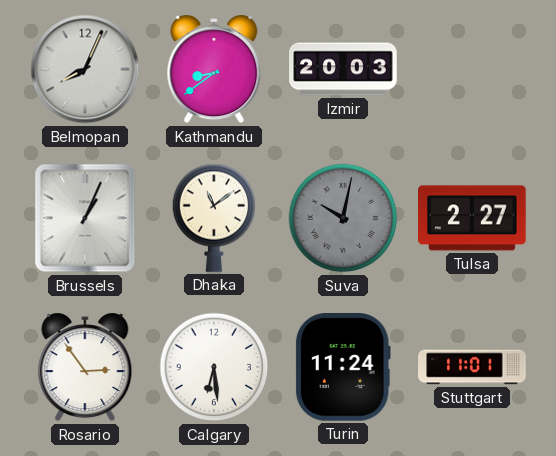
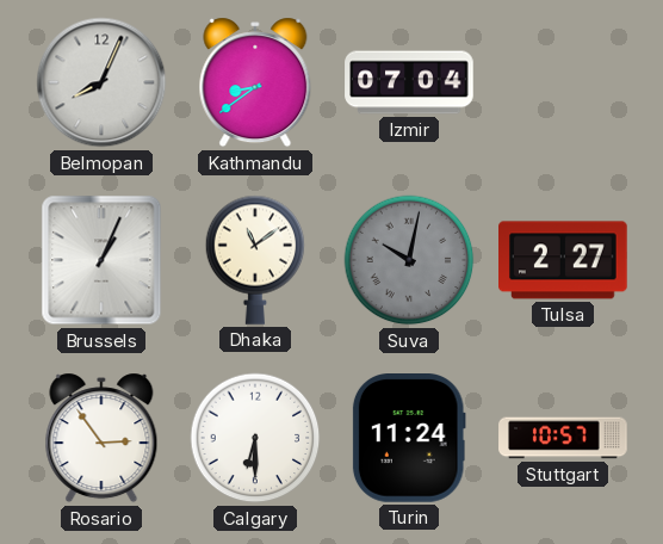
Izmir: 20:03 -> 07:04
Calgary: 6:29 -> 6:30
Stuttgart: 11:01 -> 10:57
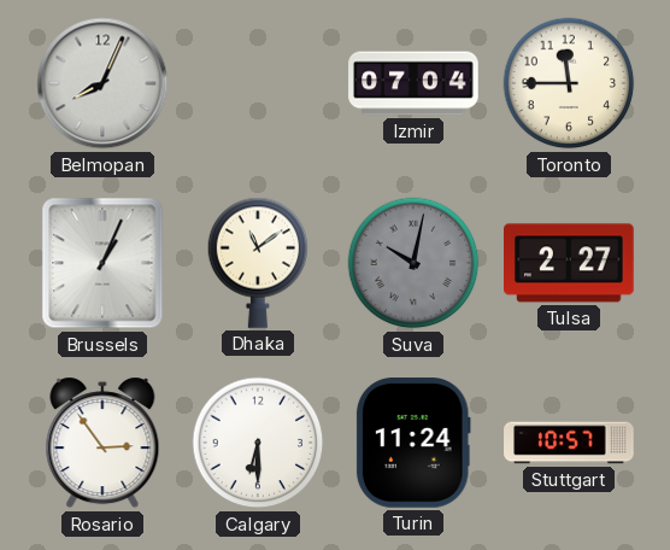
Kathmandu: 8:39 -> none
Toronto: none -> 11:45
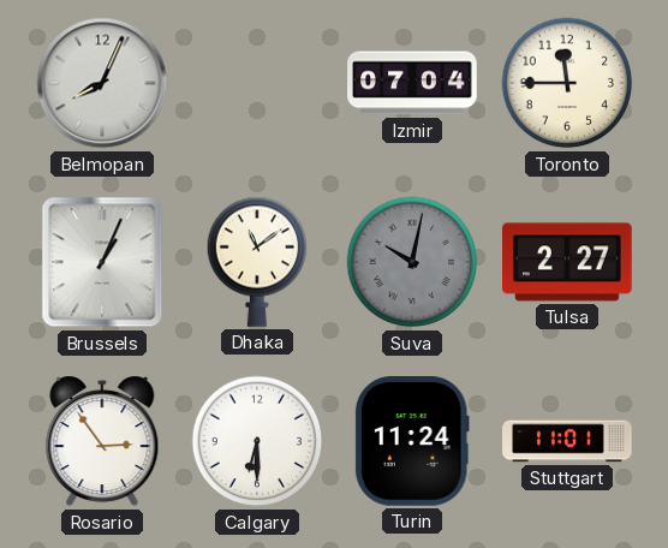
Stuttgart: 10:57 -> 11:01
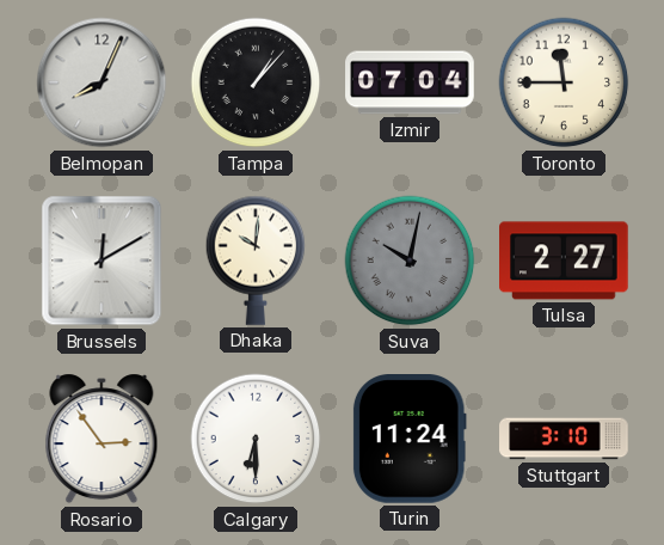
Tampa: none -> 1:07
Brussels: 1:04 -> 12:10
Dhaka: 11:09 -> 10:01
Stuttgart: 11:01 -> 3:10
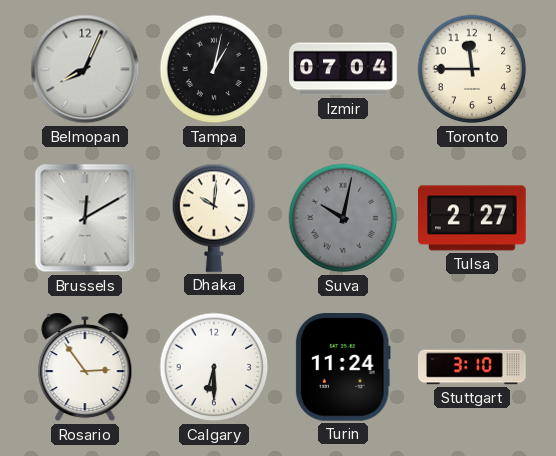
Tampa: 1:07 -> 1:02
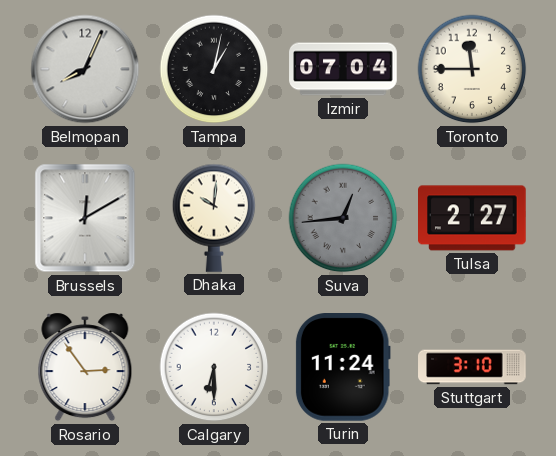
Suva: 10:02 -> 12:44
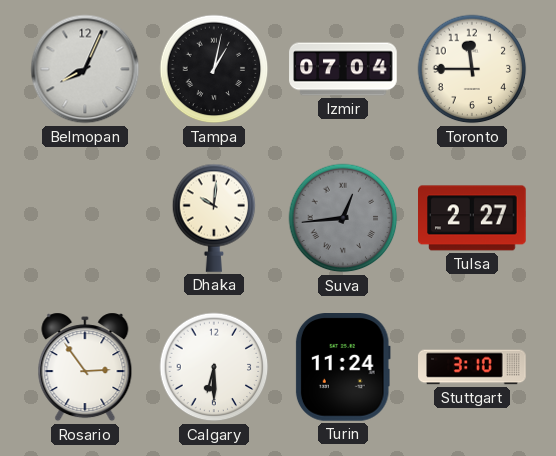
Brussels: 12:10 -> none
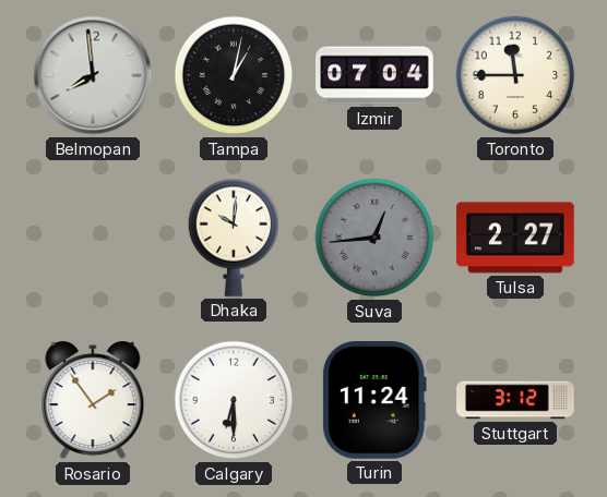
Belmopan: 8:04 -> 7:59
Rosario: 2:54 -> 1:54
Stuttgart: 3:10 -> 3:12
